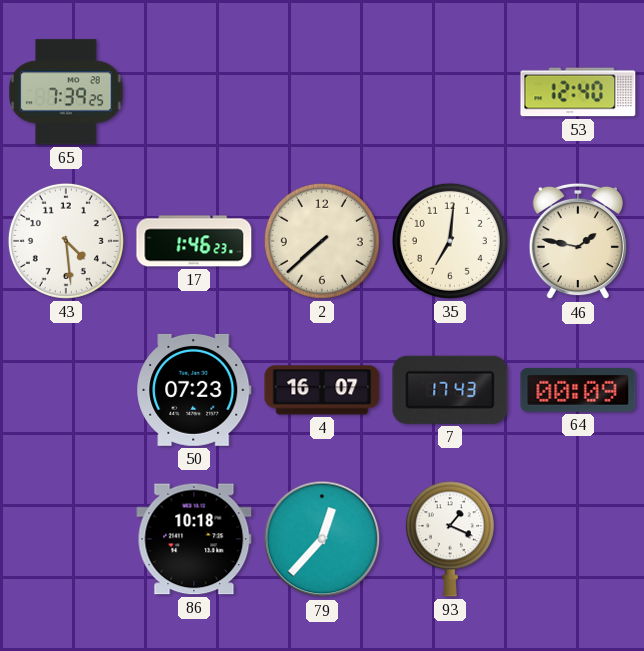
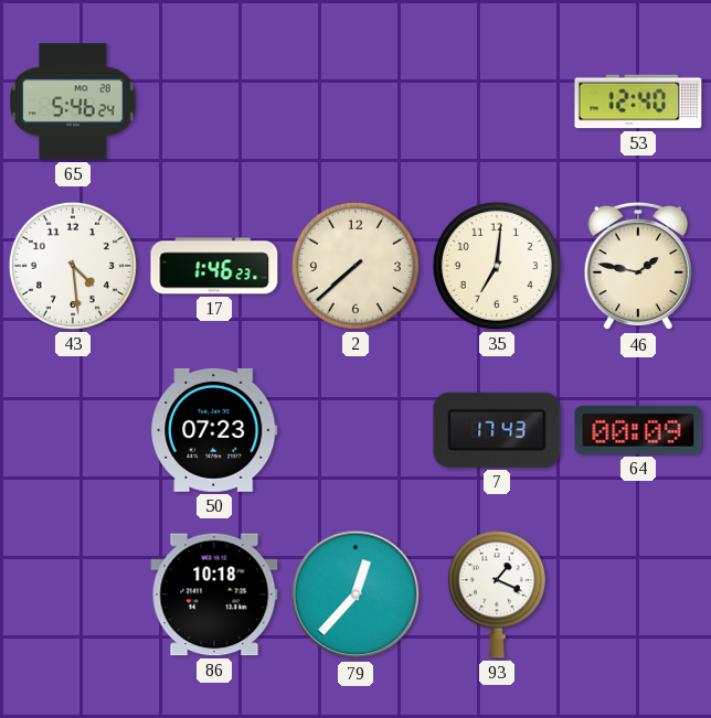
65: 7:39 -> 5:46
4: 16:07 -> none
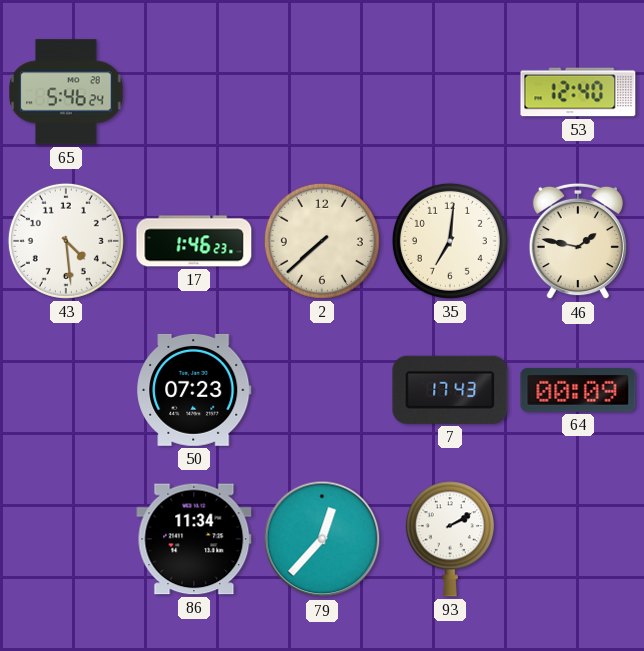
86: 10:18 -> 11:34
93: 1:19 -> 2:10
